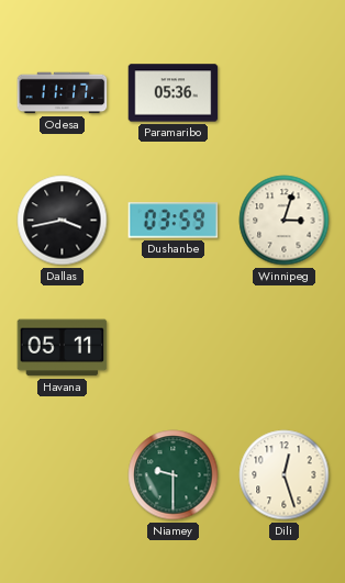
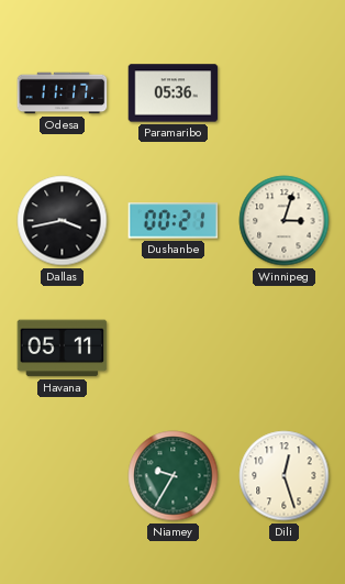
Dushanbe: 03:59 -> 00:21
Niamey: 9:30 -> 9:35
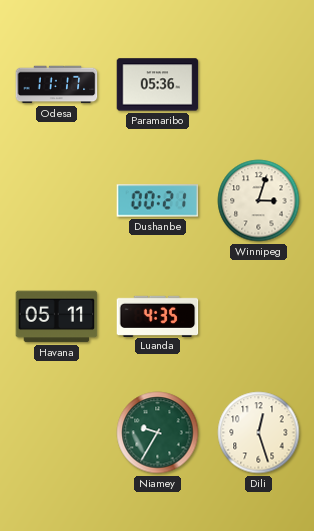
Dallas: 3:43 -> none
Luanda: none -> 4:35
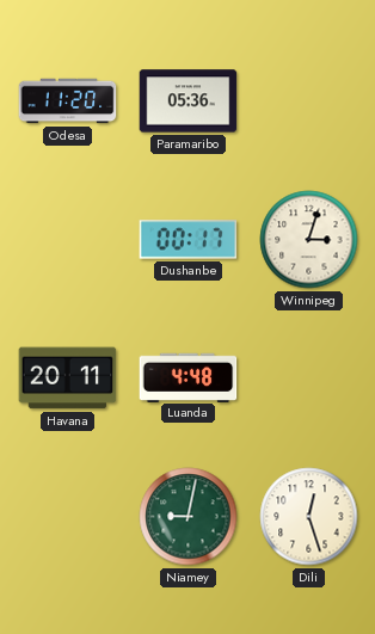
Odesa: 11:17 -> 11:20
Dushanbe: 00:21 -> 00:17
Havana: 05:11 -> 20:11
Luanda: 4:35 -> 4:48
Niamey: 9:35 -> 9:02
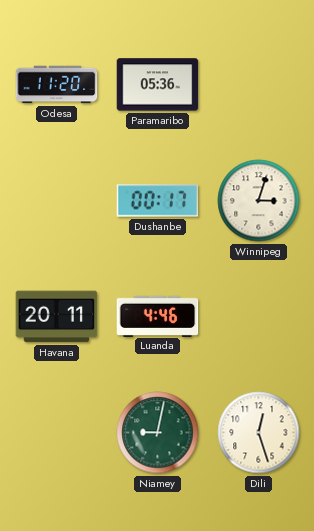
Luanda: 4:48 -> 4:46
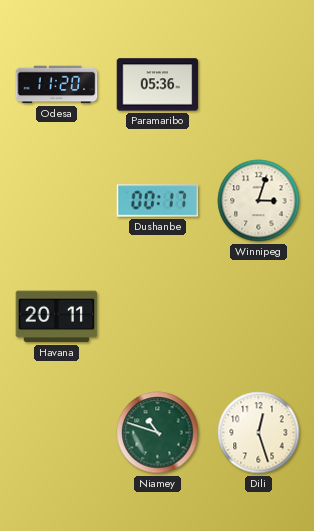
Luanda: 4:46 -> none
Niamey: 9:02 -> 10:48
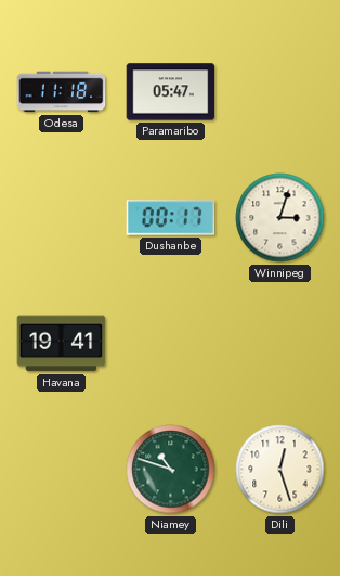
Odesa: 11:20 -> 11:18
Paramaribo: 05:36 -> 05:47
Havana: 20:11 -> 19:41
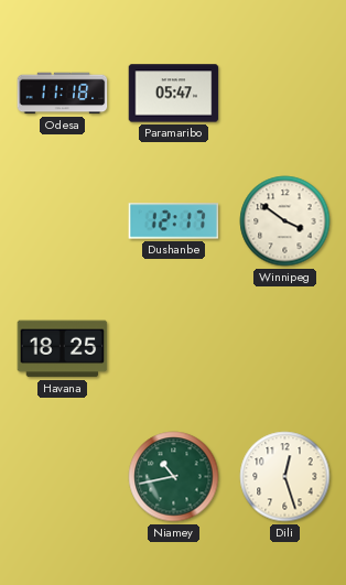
Dushanbe: 00:17 -> 12:17
Winnipeg: 3:03 -> 3:51
Havana: 19:41 -> 18:25
Niamey: 10:48 -> 10:43
